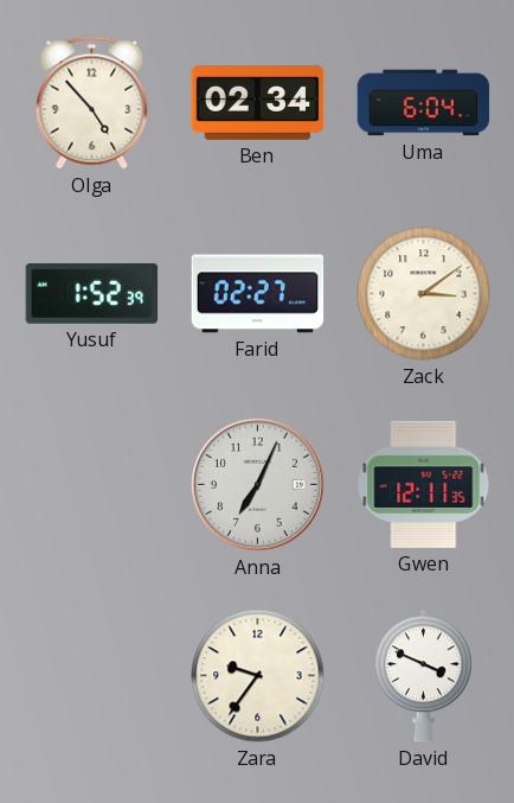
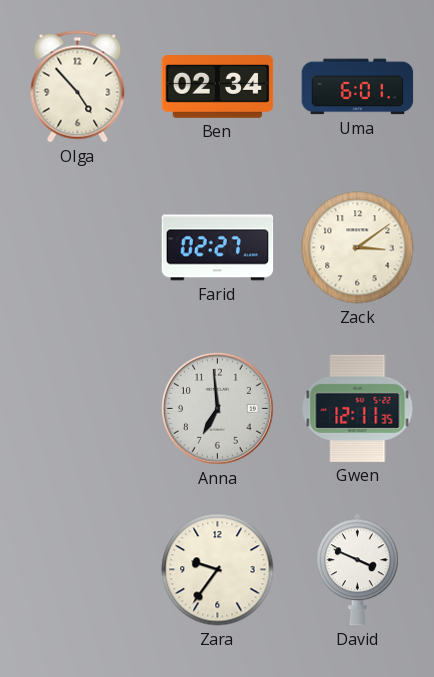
Uma: 6:04 -> 6:01
Yusuf: 1:52 -> none
Anna: 7:04 -> 6:59
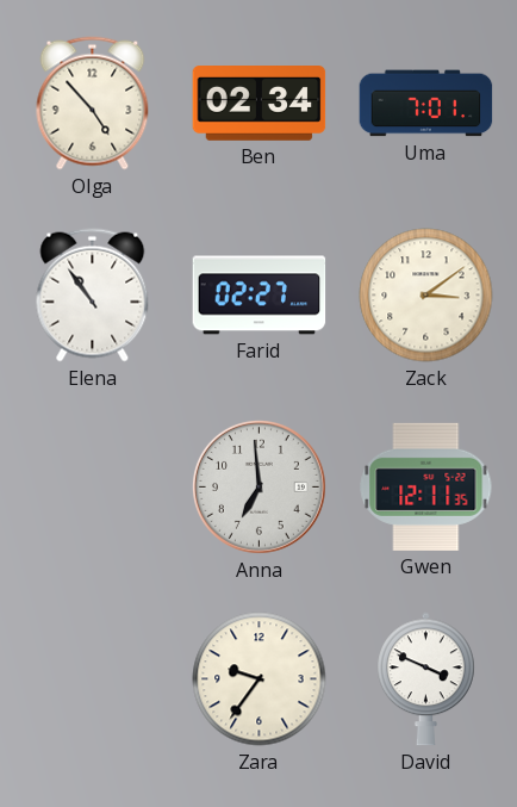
Uma: 6:01 -> 7:01
Elena: none -> 10:54
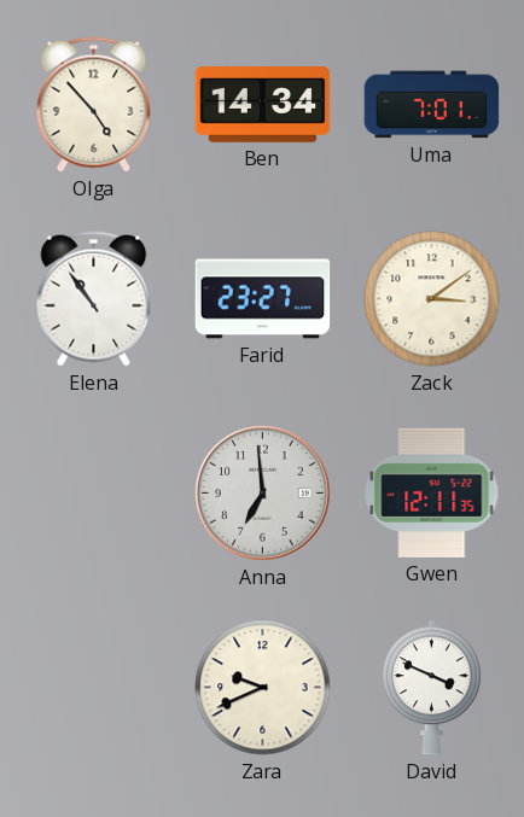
Ben: 02:34 -> 14:34
Farid: 02:27 -> 23:27
Zara: 9:36 -> 9:41
